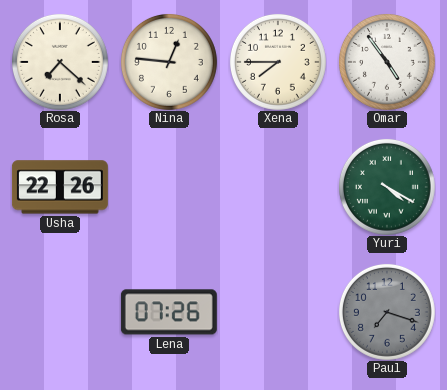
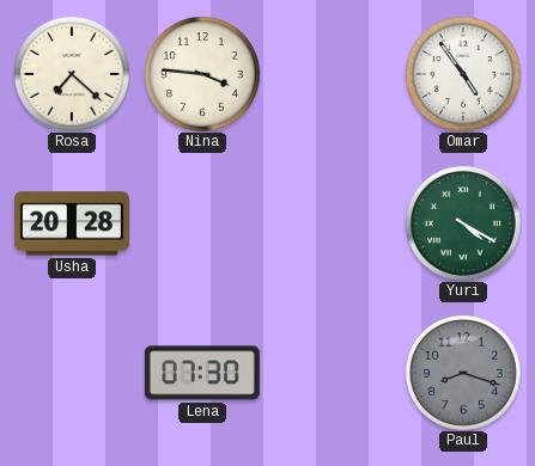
Nina: 12:46 -> 3:46
Xena: 7:45 -> none
Usha: 22:26 -> 20:28
Lena: 07:26 -> 07:30
Paul: 7:18 -> 8:18
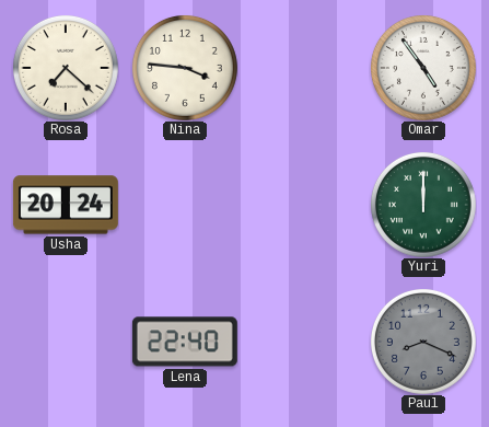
Usha: 20:28 -> 20:24
Yuri: 4:20 -> 12:00
Lena: 07:30 -> 22:40
Paul: 8:18 -> 8:19
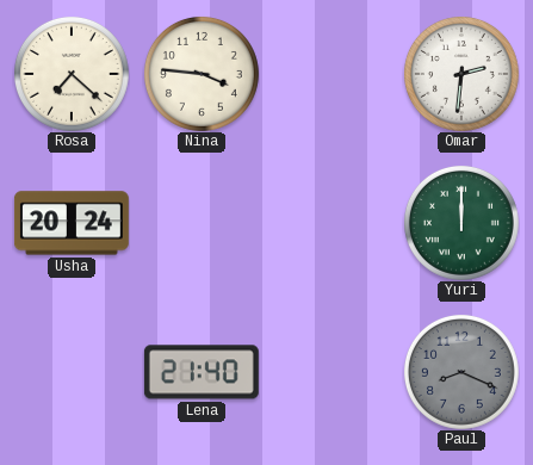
Omar: 4:54 -> 2:31
Lena: 22:40 -> 21:40
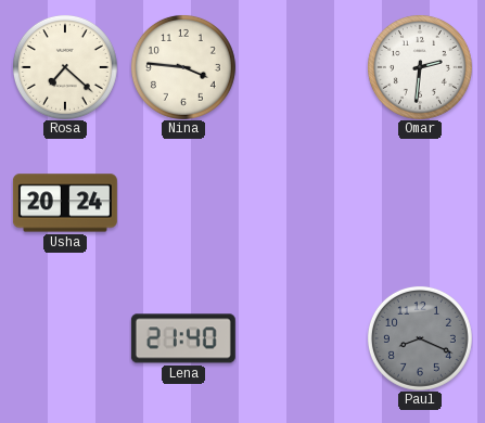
Yuri: 12:00 -> none
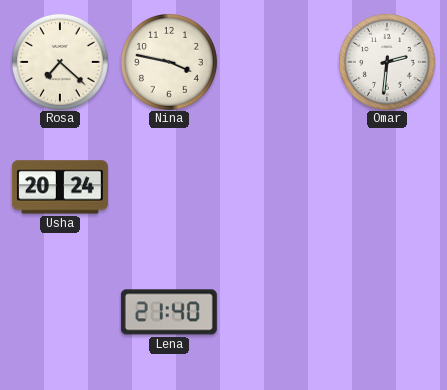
Nina: 3:46 -> 3:47
Paul: 8:19 -> none
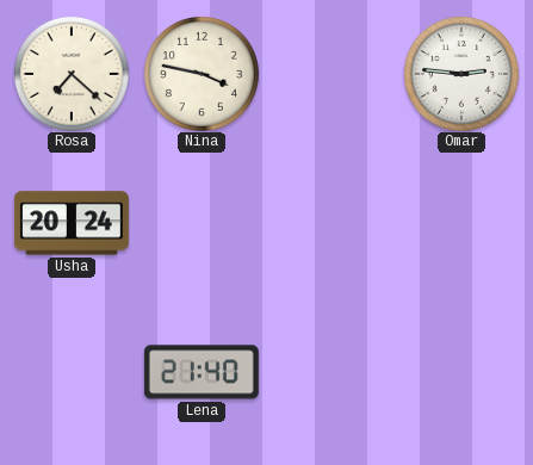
Omar: 2:31 -> 2:46
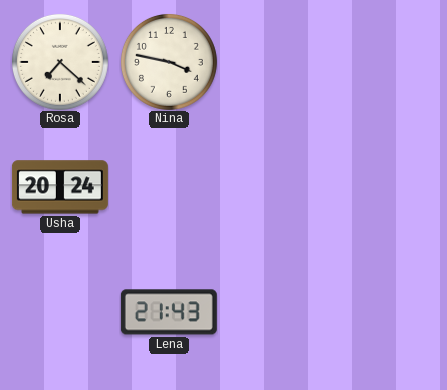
Omar: 2:46 -> none
Lena: 21:40 -> 21:43
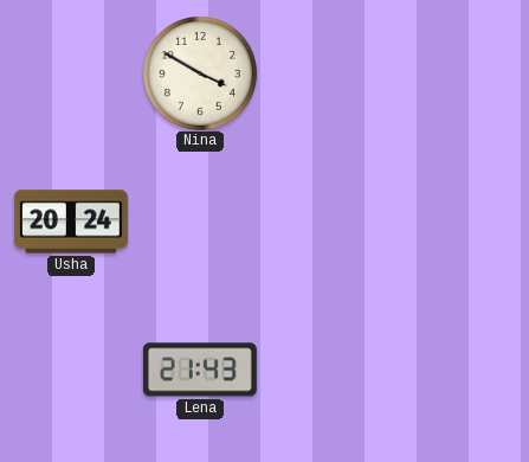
Rosa: 7:22 -> none
Nina: 3:47 -> 3:50
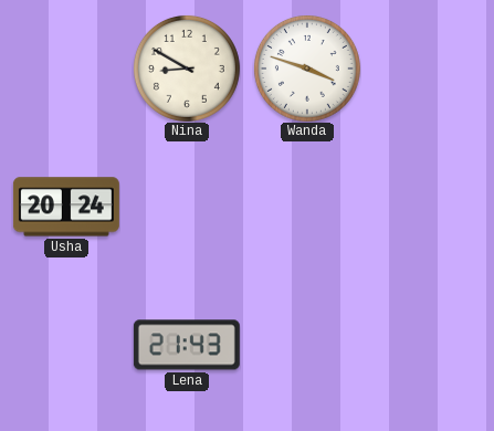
Nina: 3:50 -> 8:50
Wanda: none -> 3:48
